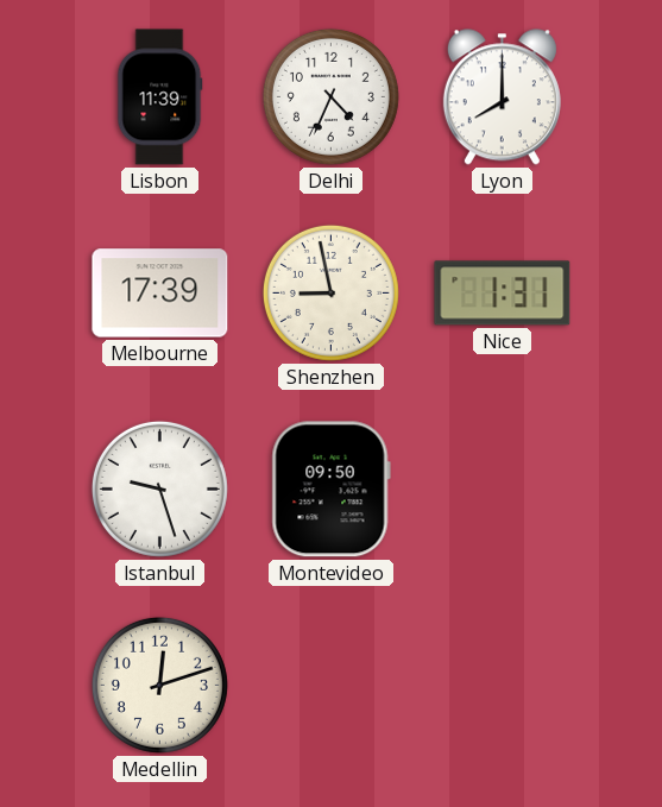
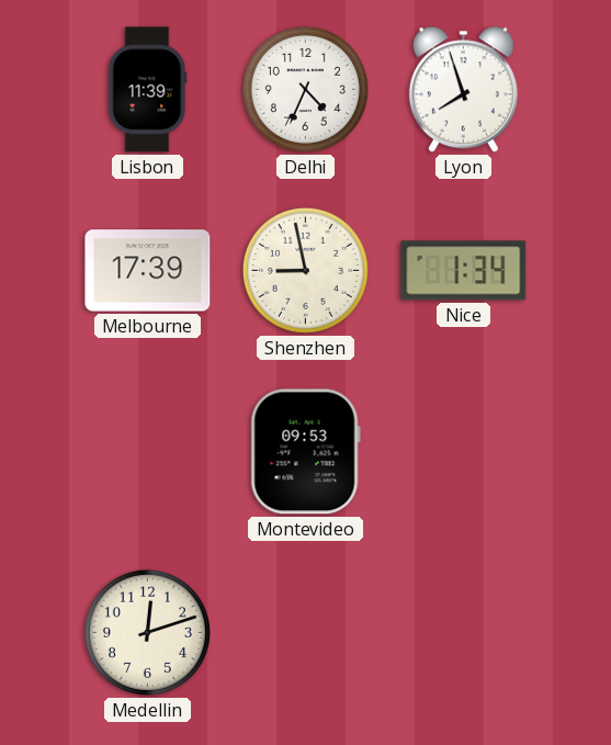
Lyon: 8:00 -> 7:57
Nice: 1:31 -> 1:34
Istanbul: 9:27 -> none
Montevideo: 09:50 -> 09:53
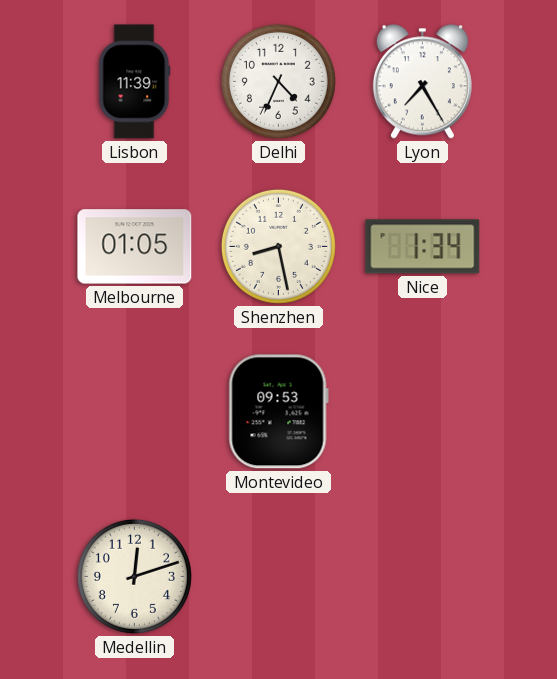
Lyon: 7:57 -> 7:25
Melbourne: 17:39 -> 01:05
Shenzhen: 8:58 -> 8:28
